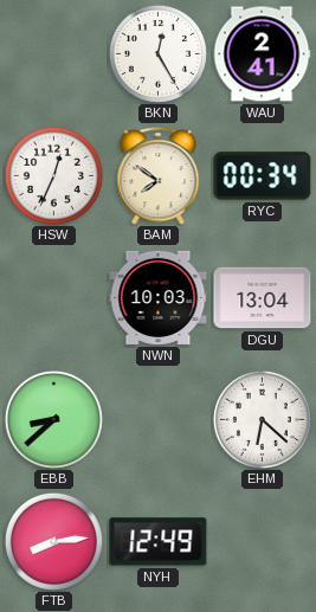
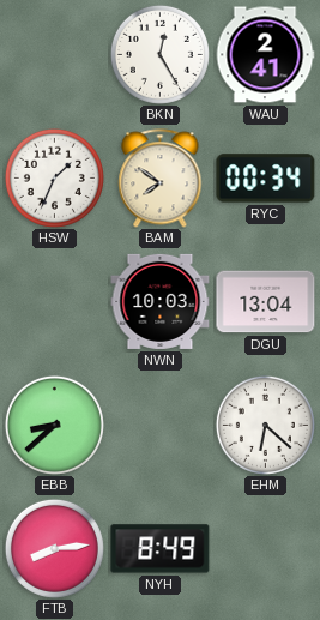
HSW: 12:34 -> 1:34
NYH: 12:49 -> 8:49
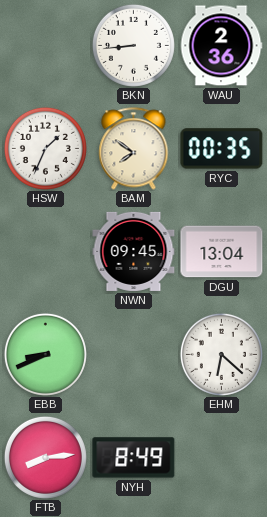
BKN: 12:25 -> 8:44
WAU: 2:41 -> 2:36
RYC: 00:34 -> 00:35
NWN: 10:03 -> 09:45
EBB: 8:38 -> 8:41
